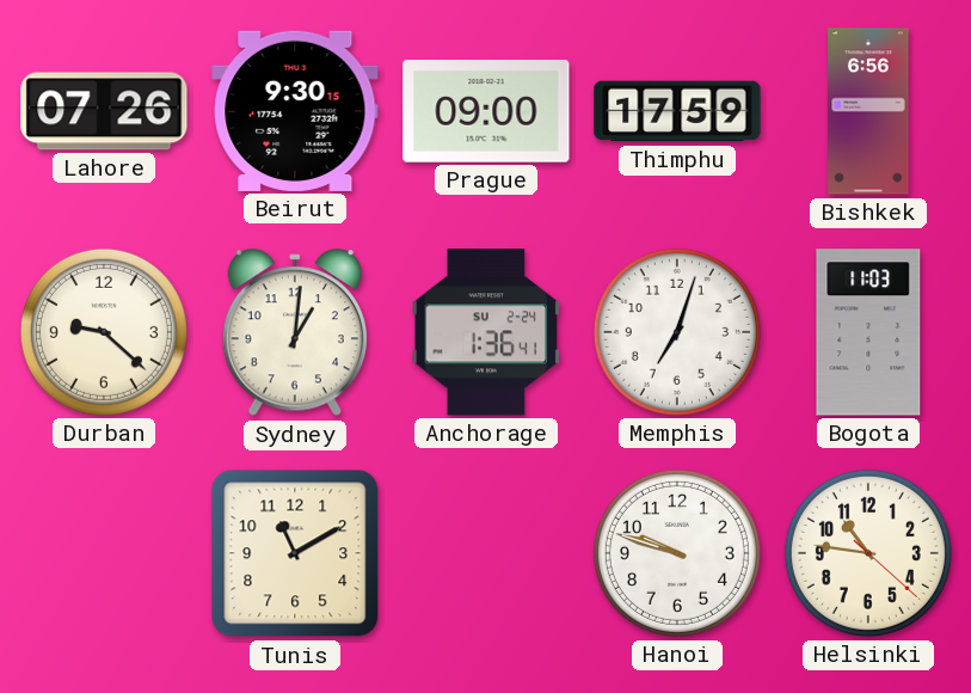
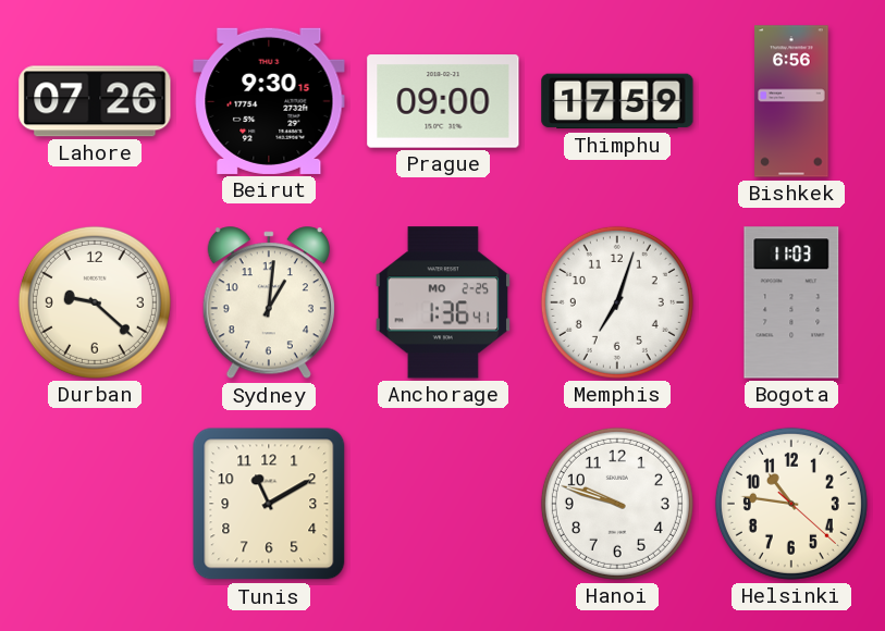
Anchorage date: SU 2-24 -> MO 2-25
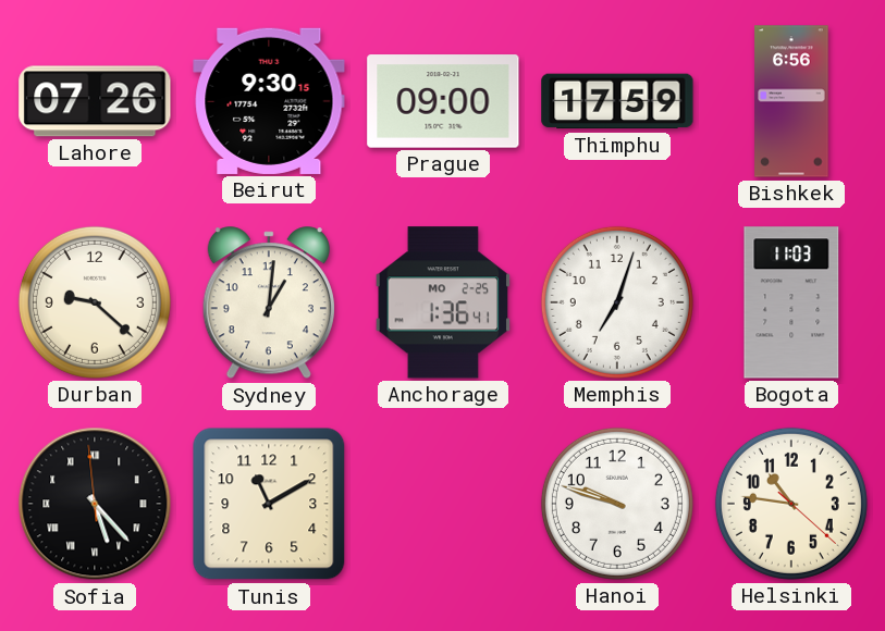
Sofia: none -> 5:22
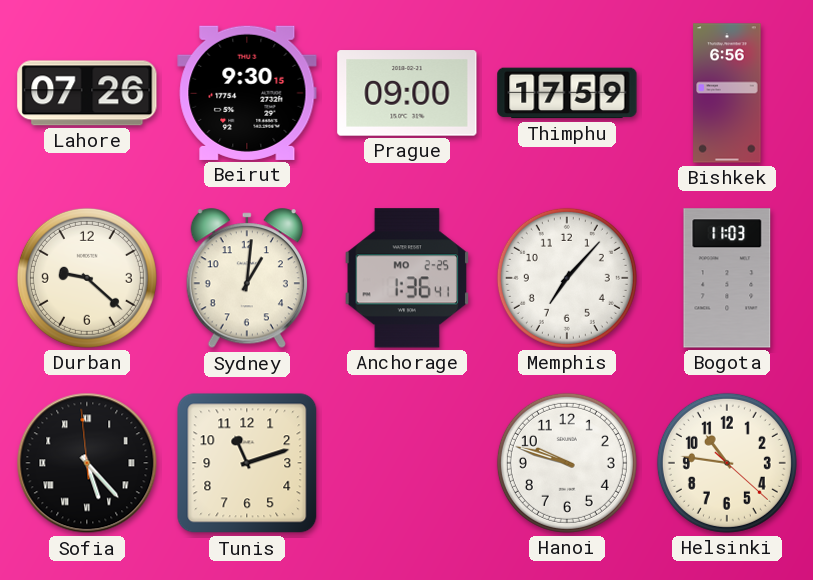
Memphis: 7:03 -> 7:07
Tunis: 11:10 -> 11:12
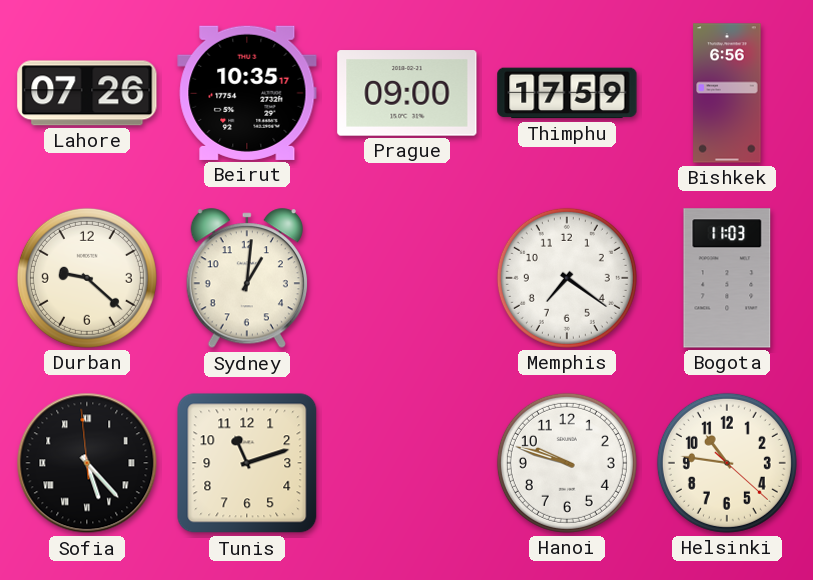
Beirut: 9:30 -> 10:35
Anchorage: 1:36 -> none
Memphis: 7:07 -> 7:21
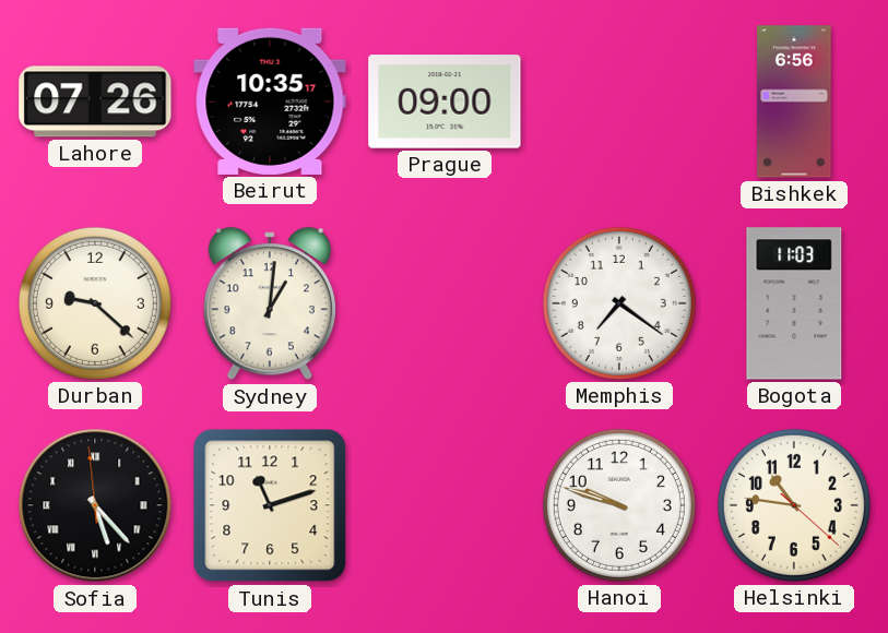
Thimphu: 17:59 -> none
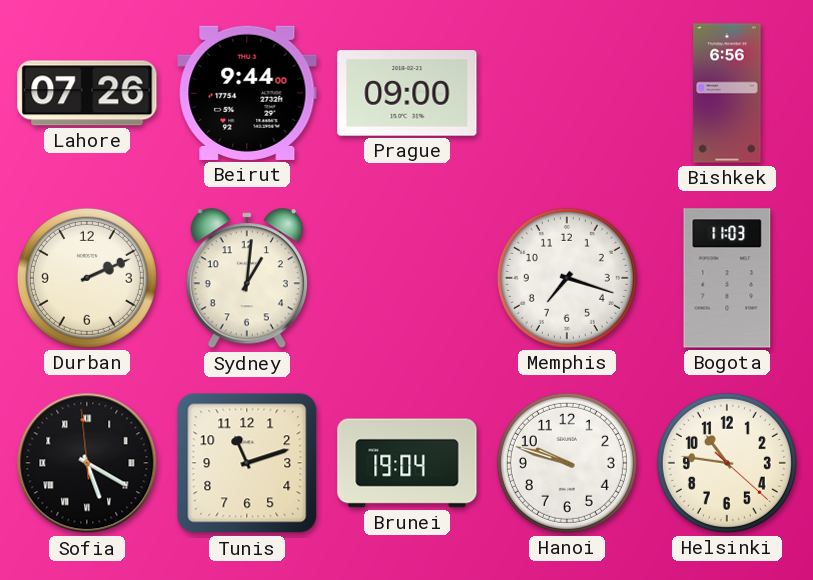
Beirut: 10:35 -> 9:44
Durban: 9:22 -> 2:11
Memphis: 7:21 -> 7:18
Sofia: 5:22 -> 5:19
Brunei: none -> 19:04
